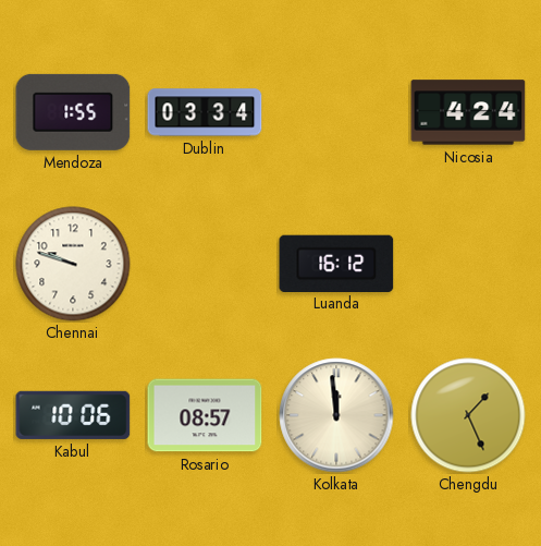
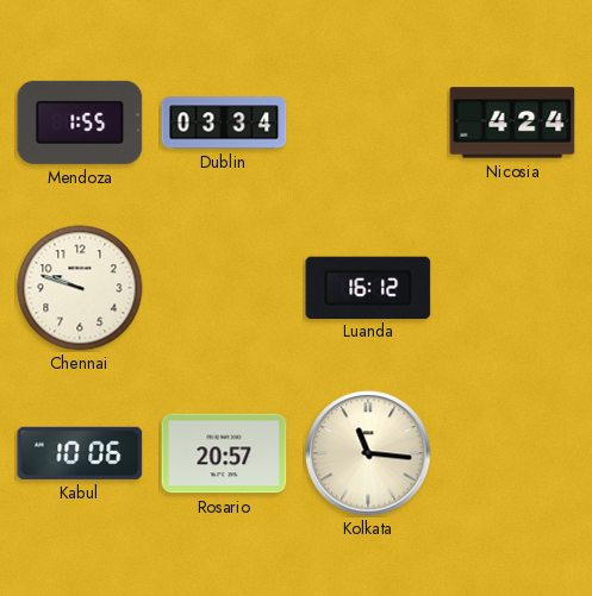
Rosario: 08:57 -> 20:57
Kolkata: 11:59 -> 11:16
Chengdu: 1:26 -> none
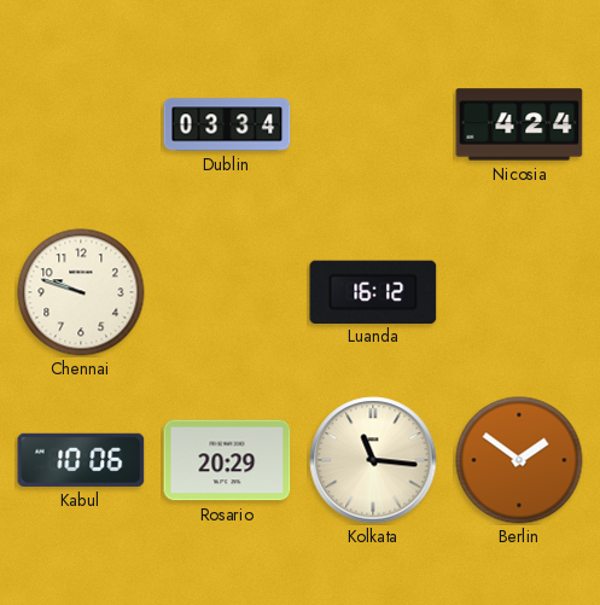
Mendoza: 1:55 -> none
Rosario: 20:57 -> 20:29
Berlin: none -> 1:51
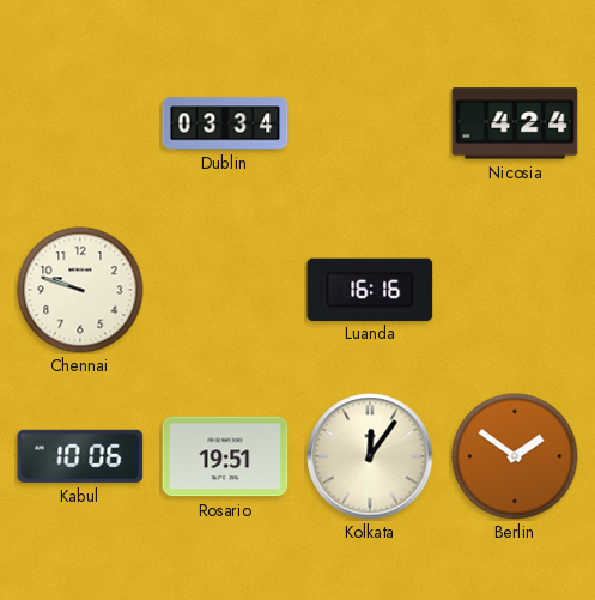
Luanda: 16:12 -> 16:16
Rosario: 20:29 -> 19:51
Kolkata: 11:16 -> 12:06
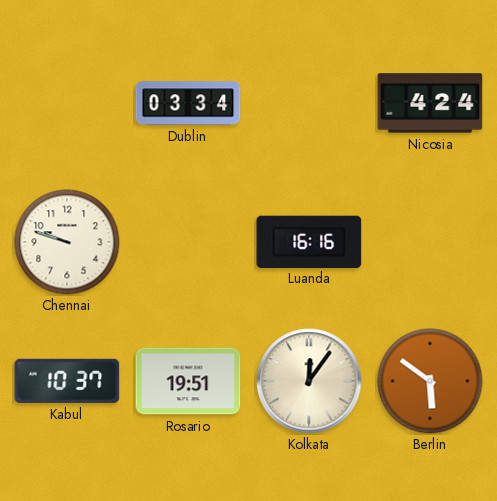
Kabul: 10:06 -> 10:37
Berlin: 1:51 -> 5:51
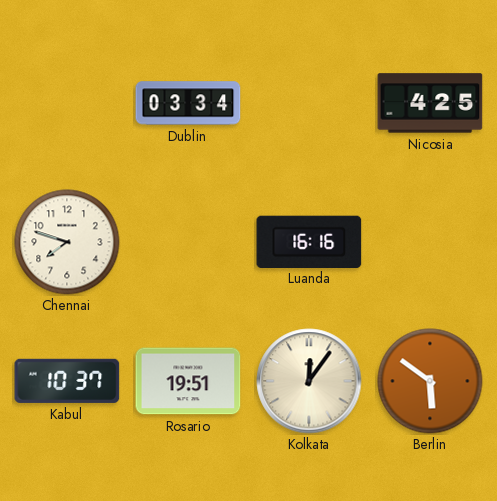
Nicosia: 4:24 -> 4:25
Chennai: 9:48 -> 7:48
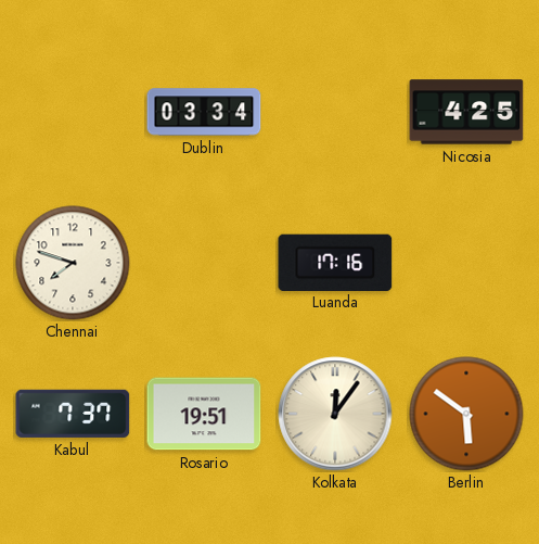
Luanda: 16:16 -> 17:16
Kabul: 10:37 -> 7:37
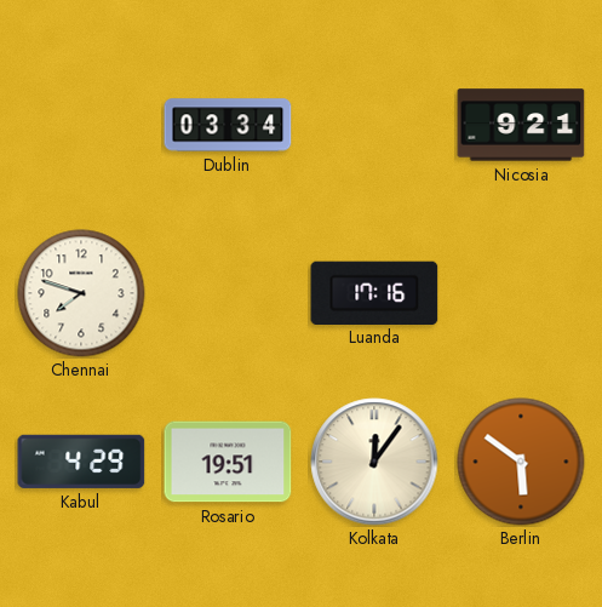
Nicosia: 4:25 -> 9:21
Kabul: 7:37 -> 4:29
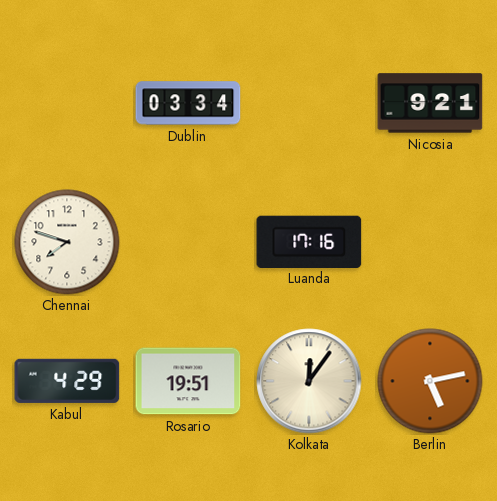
Berlin: 5:51 -> 5:13
